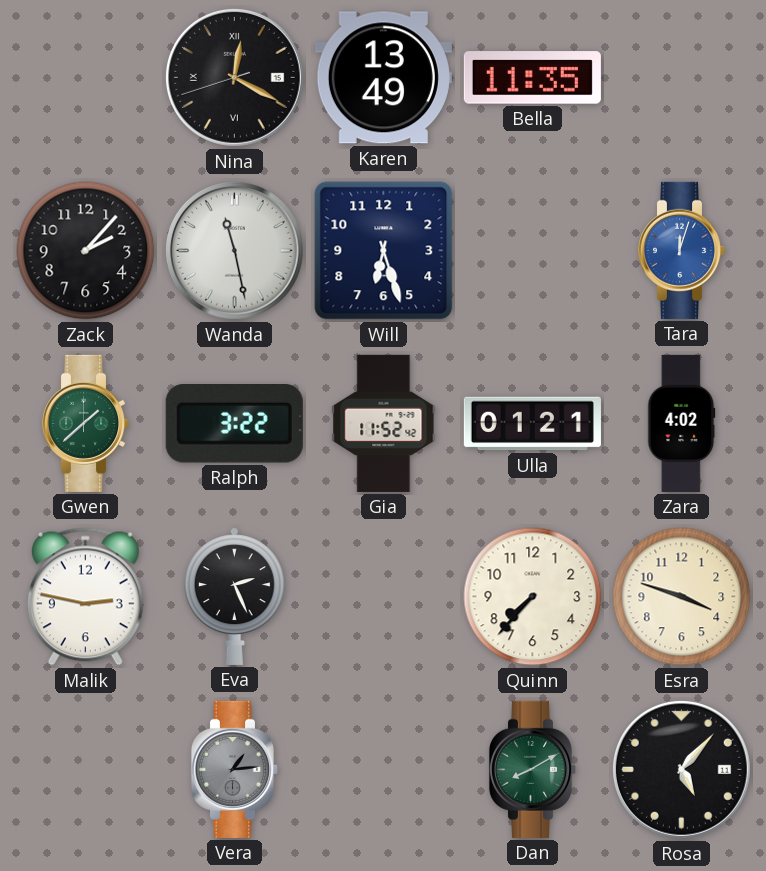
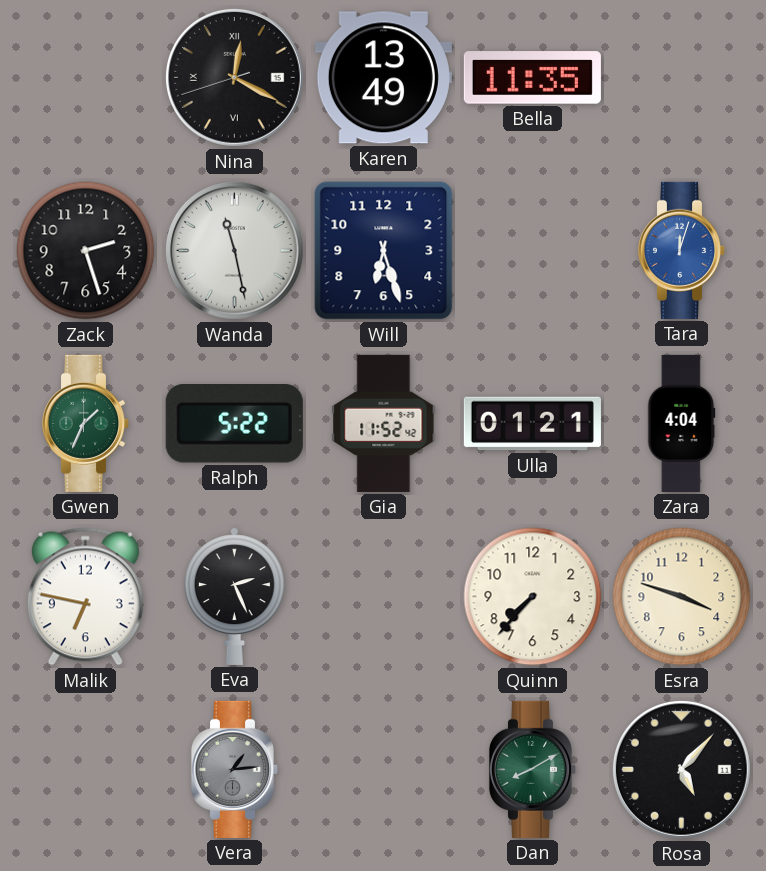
Zack: 2:07 -> 2:27
Gwen: 1:38 -> 1:34
Ralph: 3:22 -> 5:22
Zara: 4:02 -> 4:04
Malik: 2:47 -> 6:47
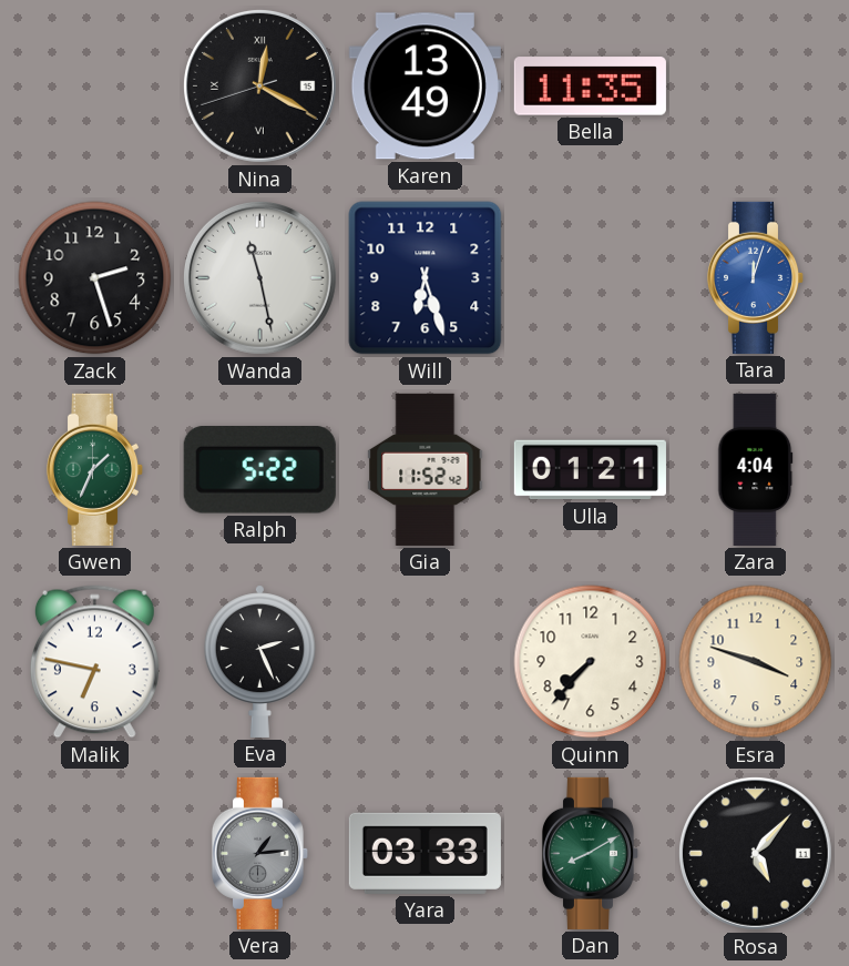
Yara: none -> 03:33
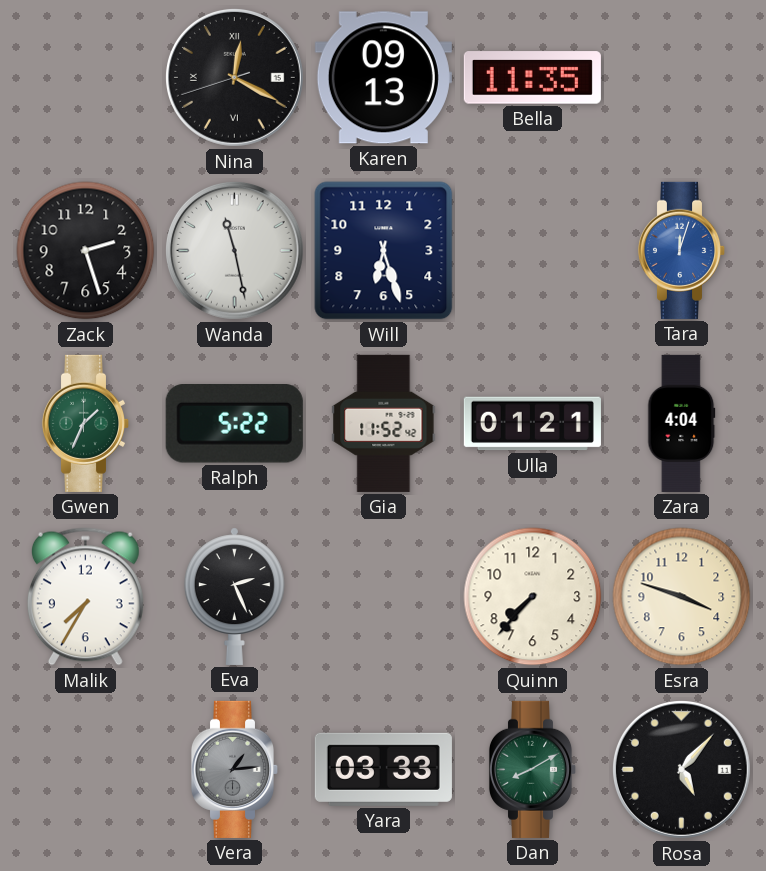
Karen: 13:49 -> 09:13
Malik: 6:47 -> 7:35
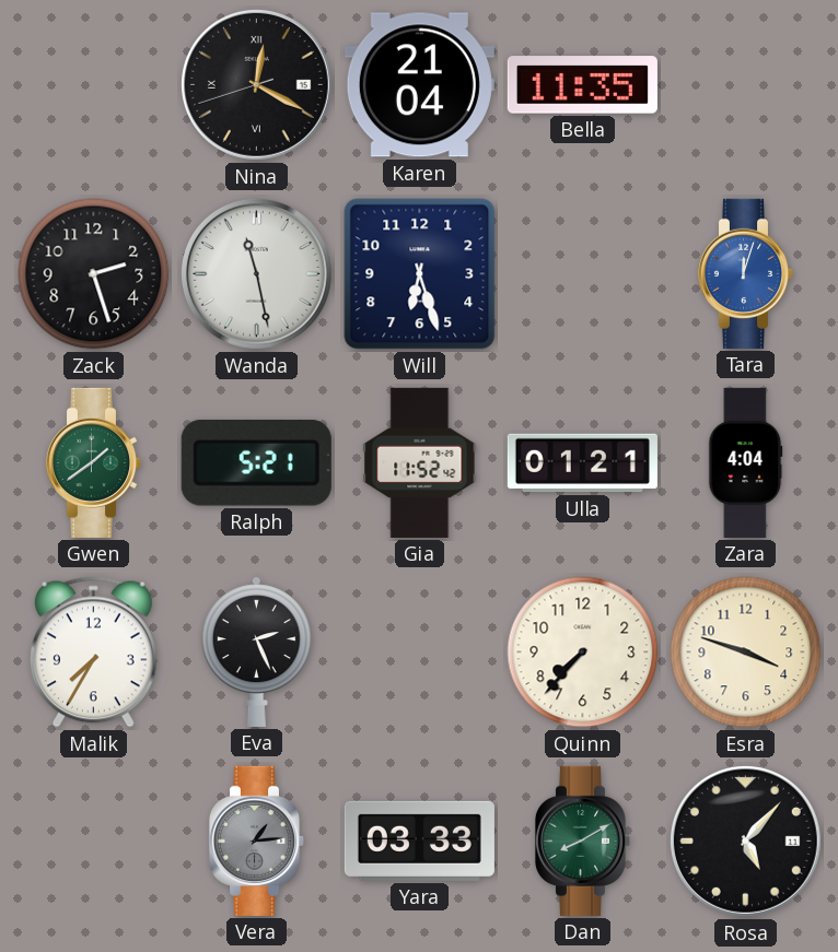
Karen: 09:13 -> 21:04
Gwen: 1:34 -> 1:39
Ralph: 5:22 -> 5:21
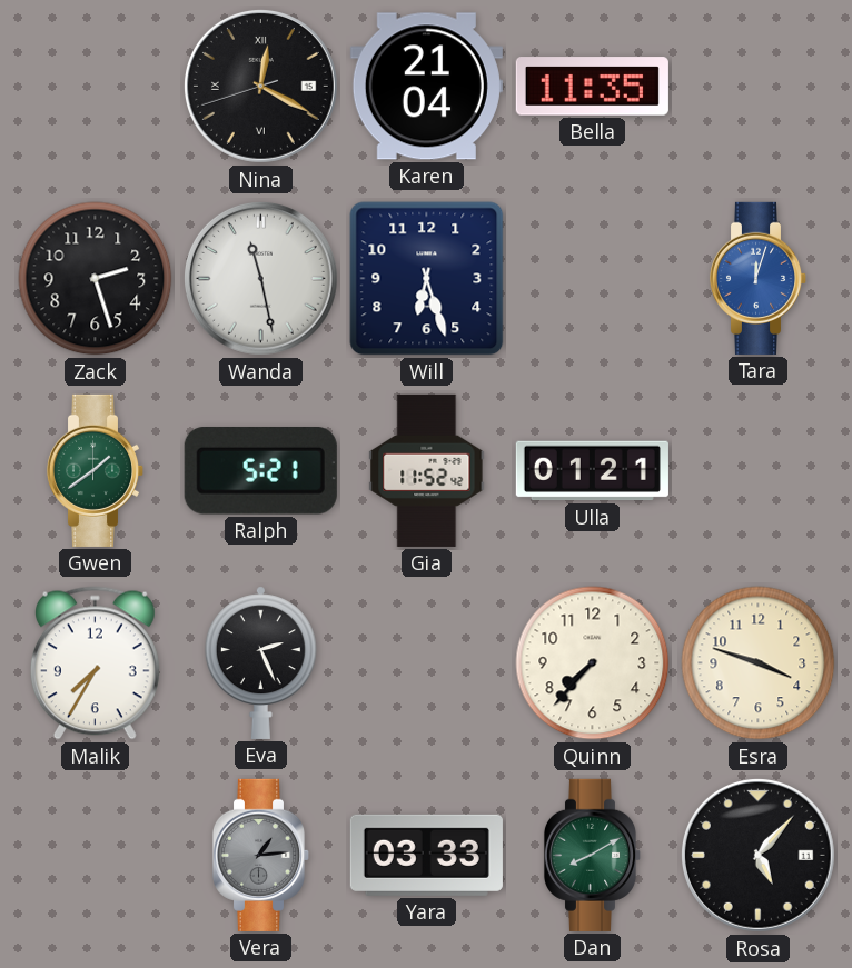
Zara: 4:04 -> none
